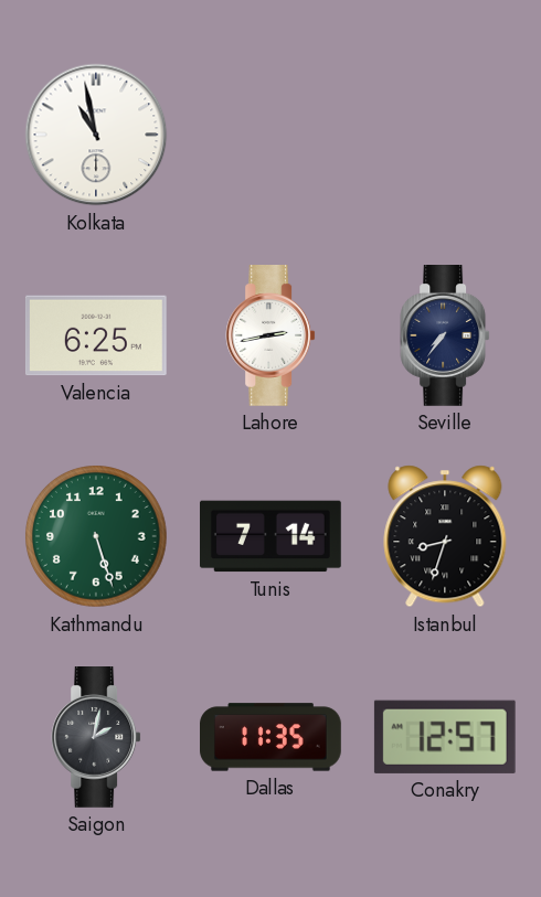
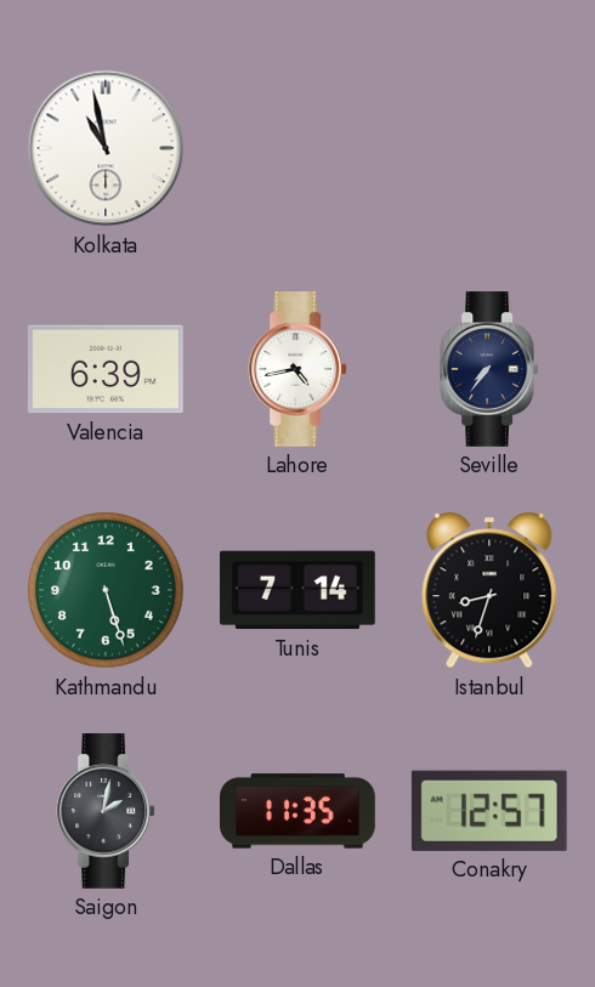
Valencia: 6:25 -> 6:39
Lahore: 2:43 -> 4:43
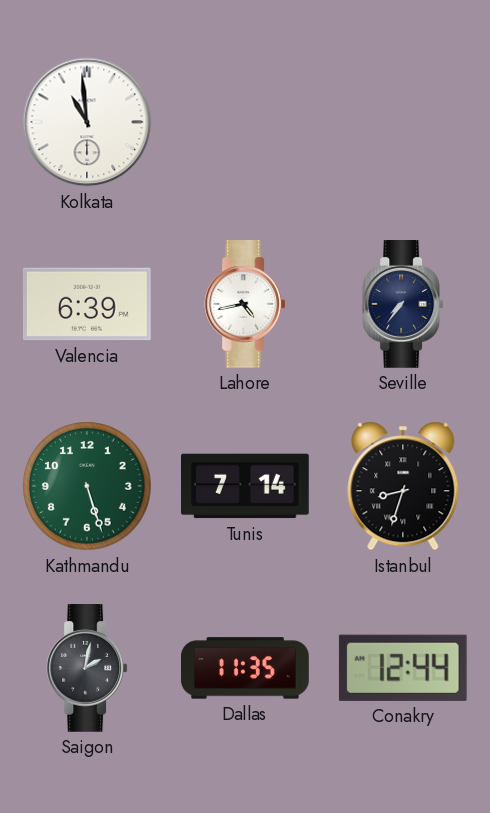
Kolkata: 10:58 -> 10:59
Conakry: 12:57 -> 12:44
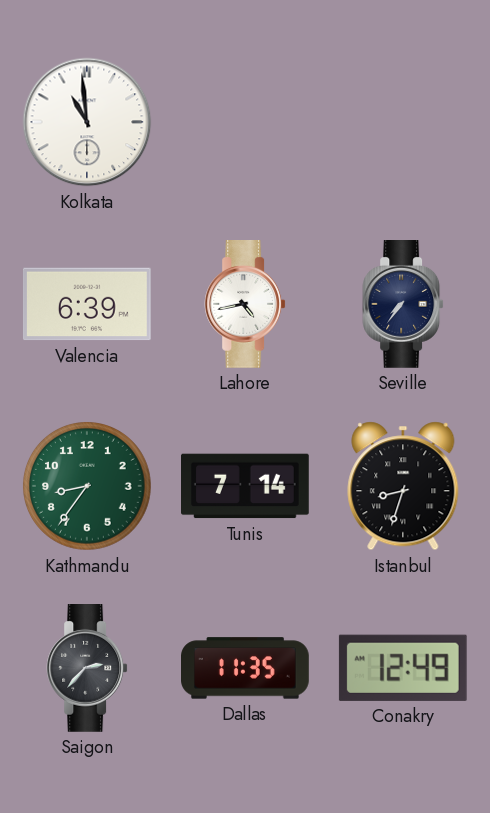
Kathmandu: 5:27 -> 8:36
Saigon: 2:02 -> 2:37
Conakry: 12:44 -> 12:49
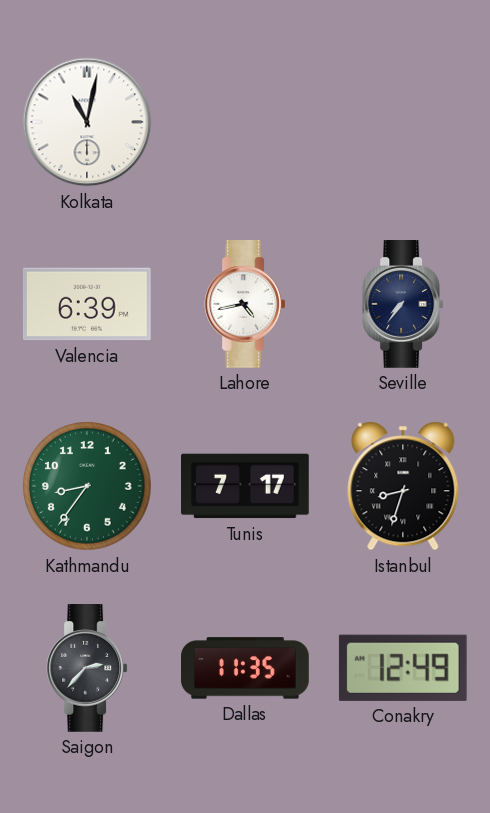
Kolkata: 10:59 -> 11:02
Tunis: 7:14 -> 7:17
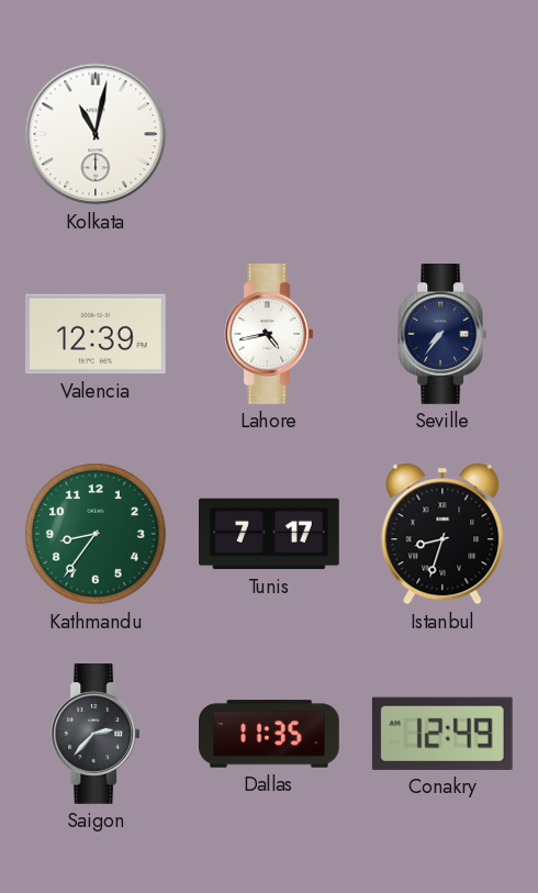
Valencia: 6:39 -> 12:39
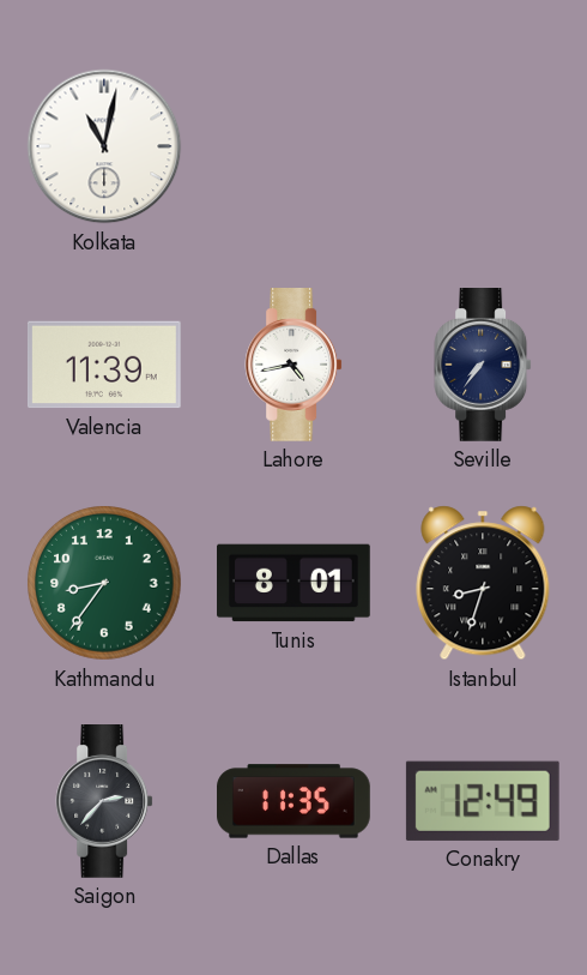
Valencia: 12:39 -> 11:39
Tunis: 7:17 -> 8:01
